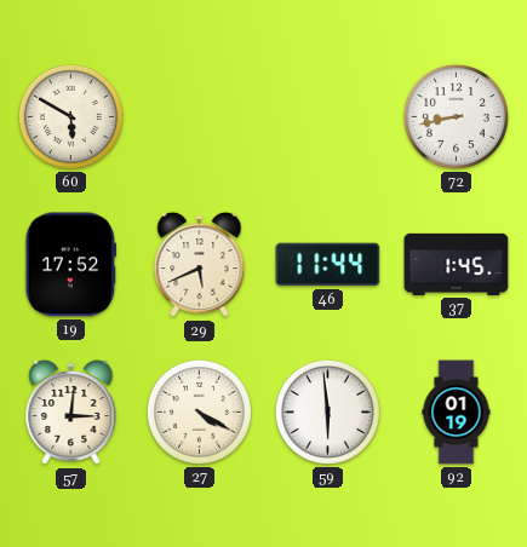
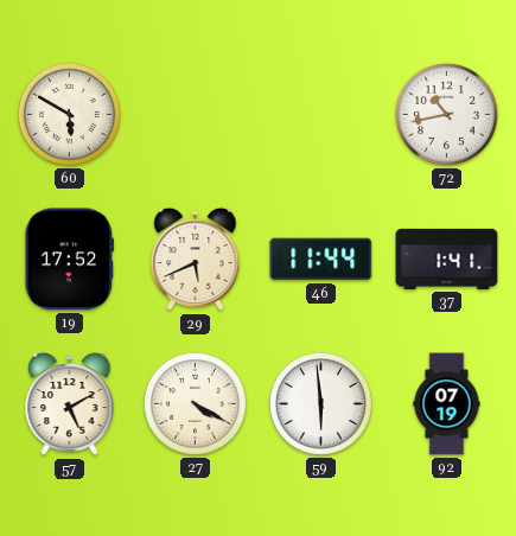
72: 8:43 -> 10:43
37: 1:45 -> 1:41
57: 3:01 -> 5:10
92: 01:19 -> 07:19
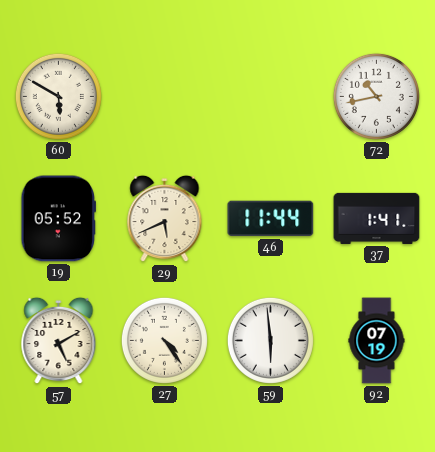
19: 17:52 -> 05:52
27: 4:20 -> 4:24
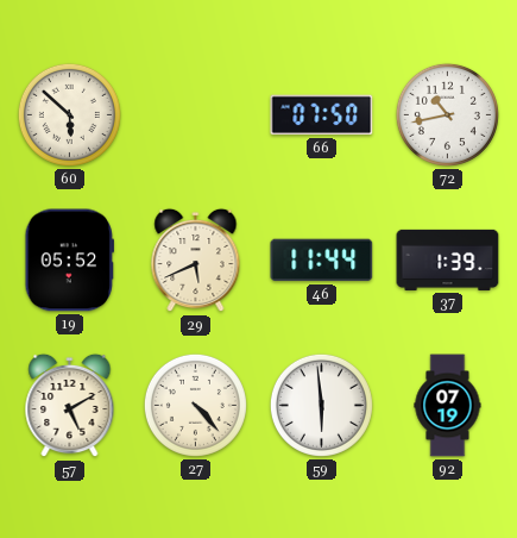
60: 5:50 -> 5:52
66: none -> 07:50
37: 1:41 -> 1:39
27: 4:24 -> 4:23
